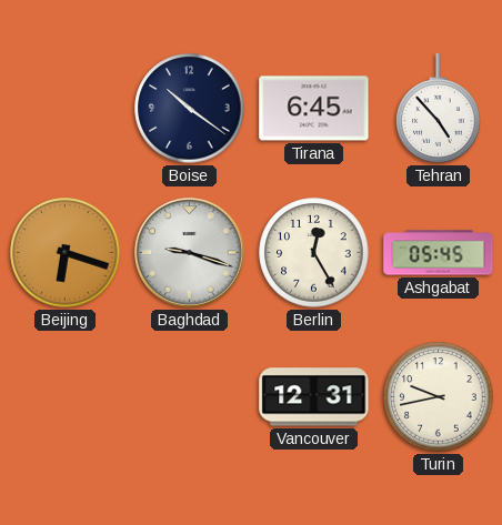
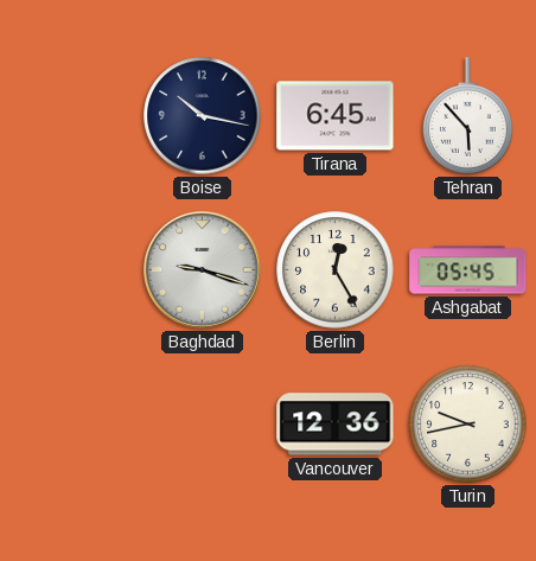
Boise: 10:21 -> 10:17
Tehran: 4:53 -> 5:53
Beijing: 6:18 -> none
Vancouver: 12:31 -> 12:36
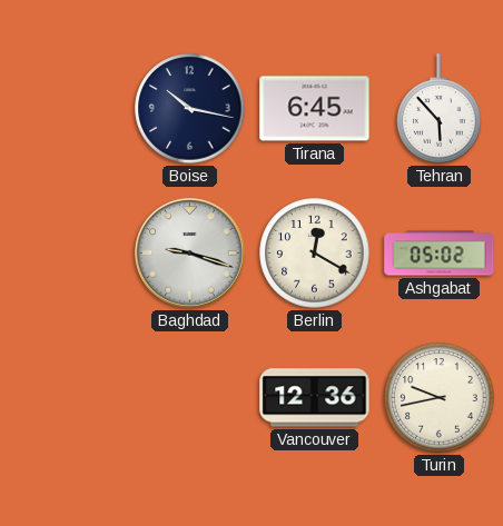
Berlin: 12:25 -> 12:20
Ashgabat: 05:45 -> 05:02
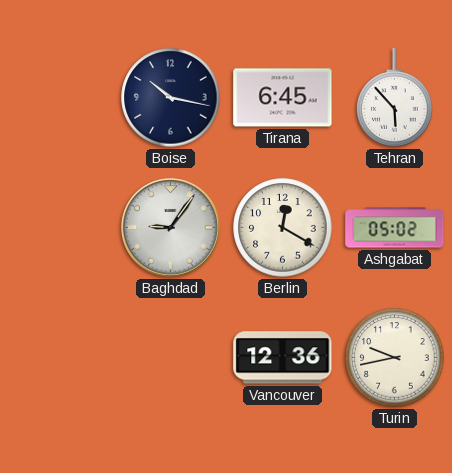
Baghdad: 9:18 -> 9:06
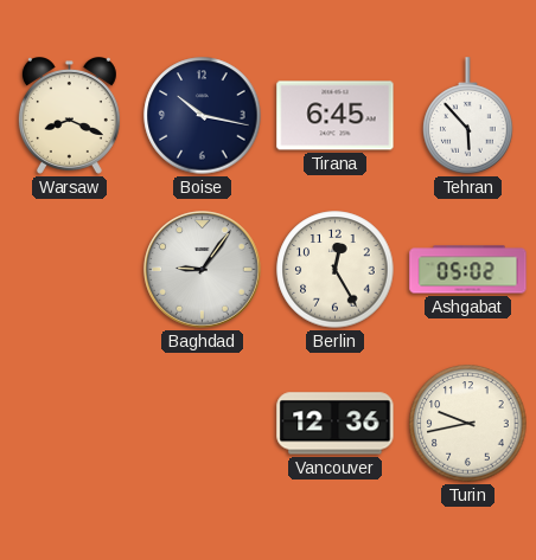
Warsaw: none -> 8:19
Berlin: 12:20 -> 12:25
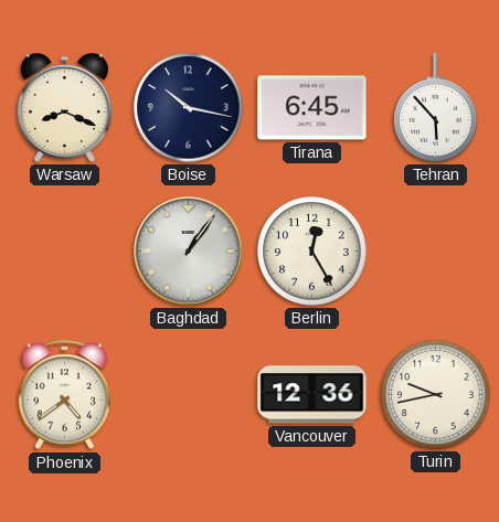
Baghdad: 9:06 -> 1:06
Ashgabat: 05:02 -> none
Phoenix: none -> 4:39
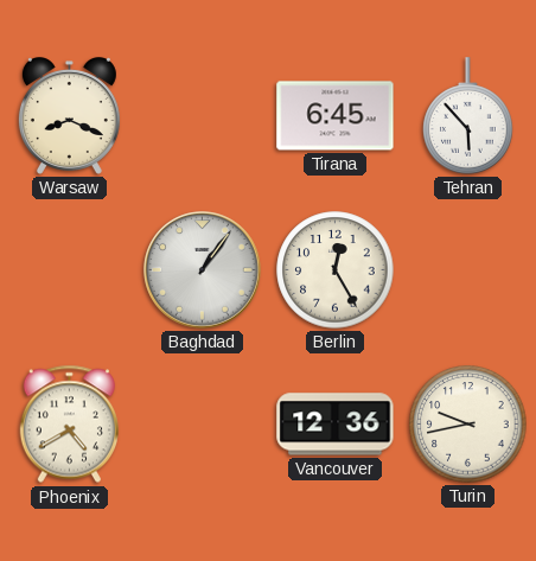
Boise: 10:17 -> none
Phoenix: 4:39 -> 4:40
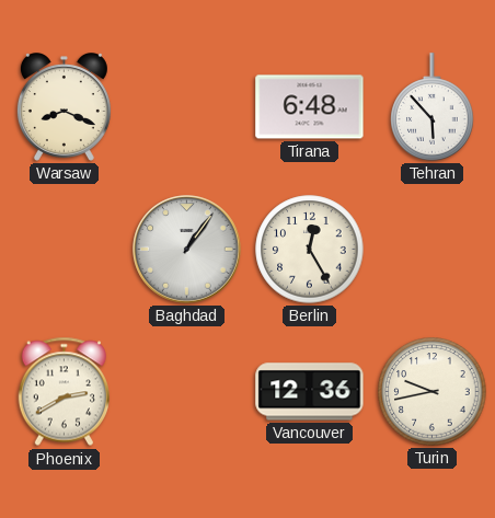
Tirana: 6:45 -> 6:48
Phoenix: 4:40 -> 2:40
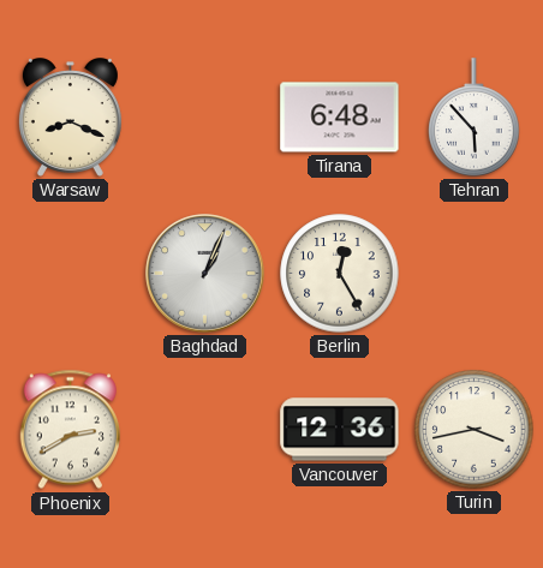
Baghdad: 1:06 -> 1:04
Turin: 9:43 -> 3:43
